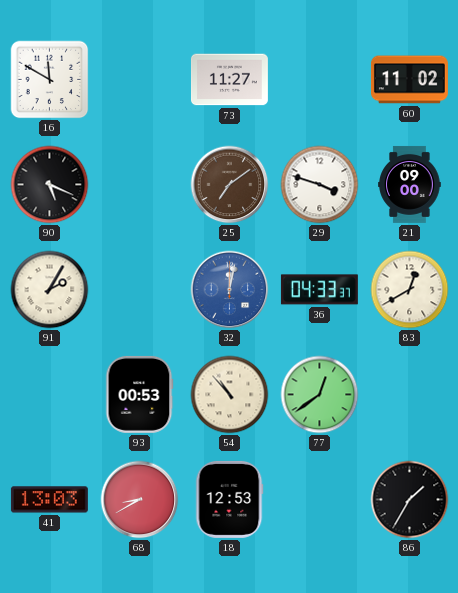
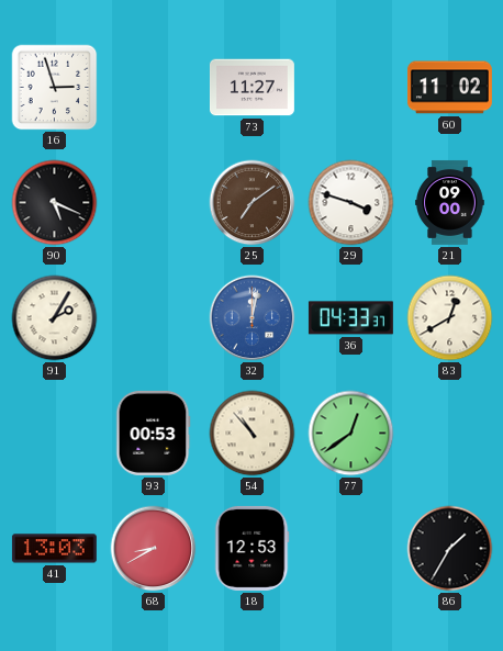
16: 11:50 -> 2:57
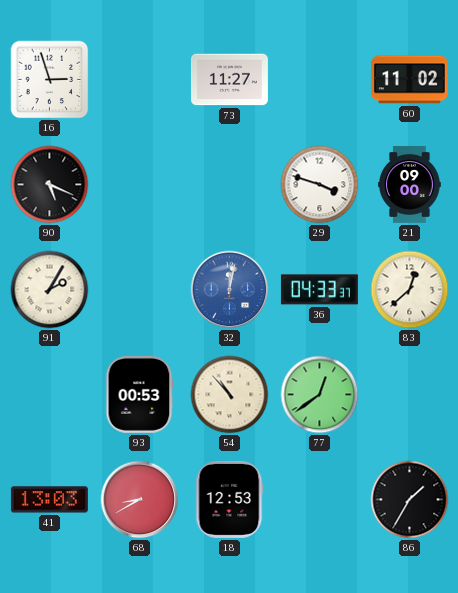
25: 7:09 -> none
83: 12:40 -> 12:38
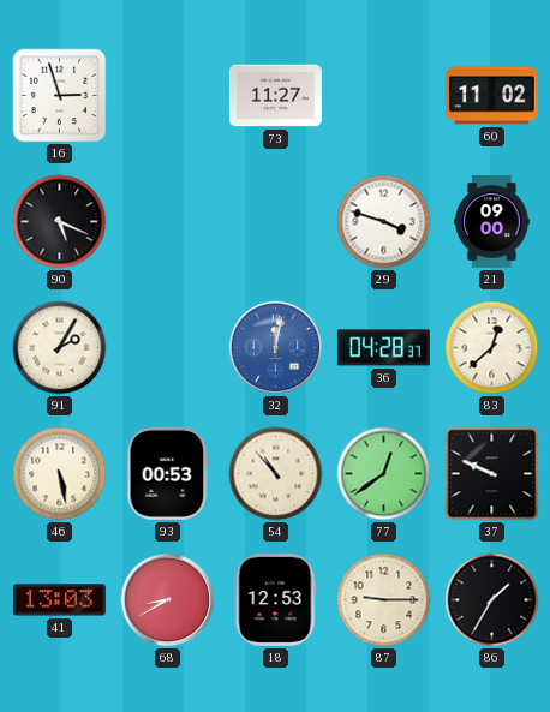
36: 04:33 -> 04:28
46: none -> 5:28
37: none -> 9:49
87: none -> 9:15
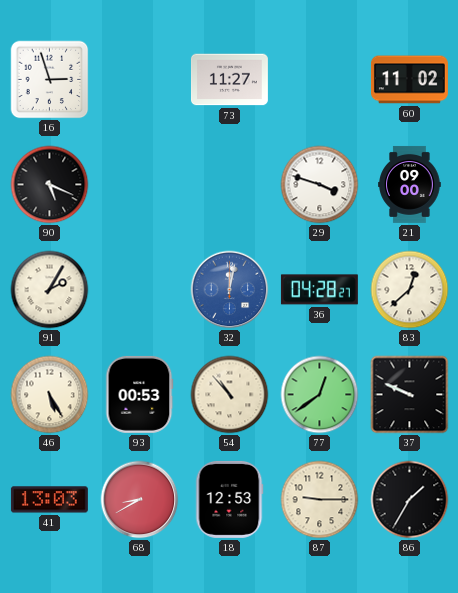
36: 04:28:37 -> 04:28:27
46: 5:28 -> 5:25
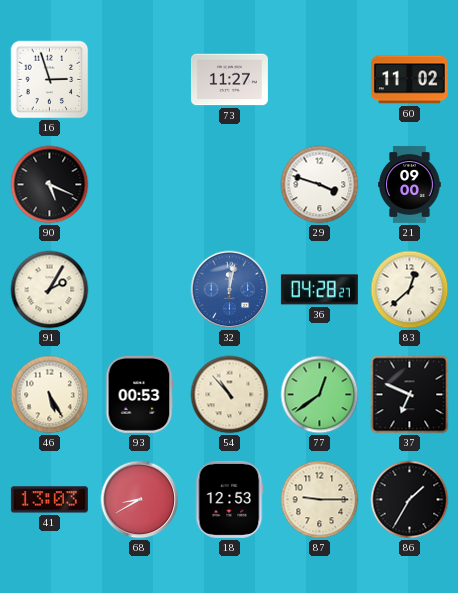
37: 9:49 -> 6:49
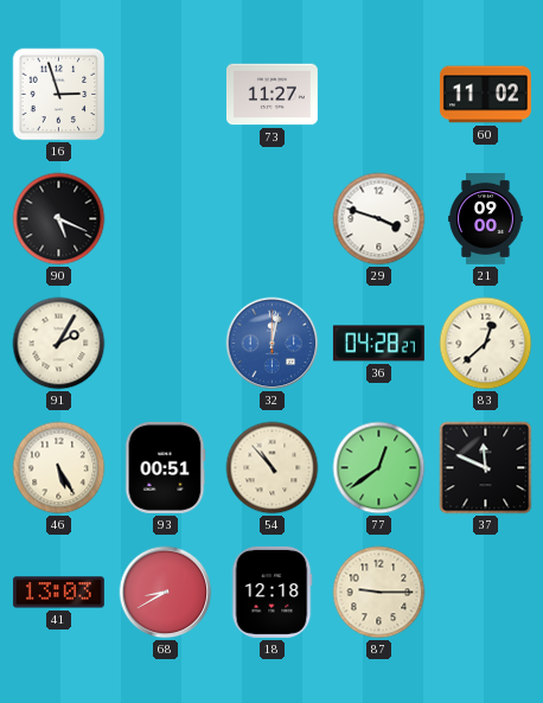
93: 00:53 -> 00:51
37: 6:49 -> 11:49
18: 12:53 -> 12:18
86: 1:35 -> none
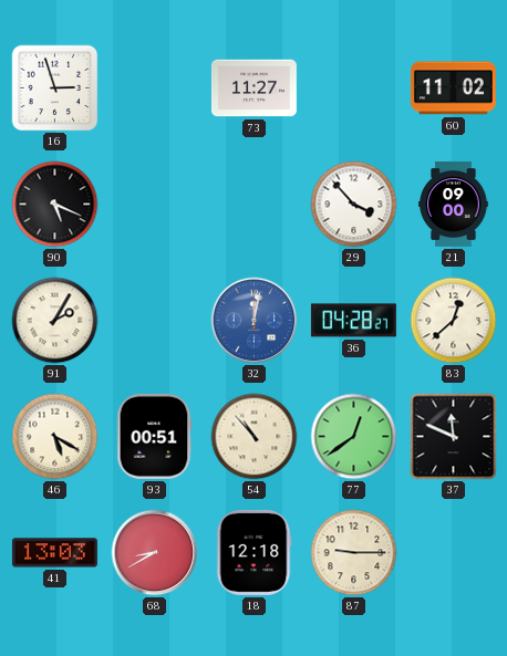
29: 3:48 -> 3:53
46: 5:25 -> 5:20
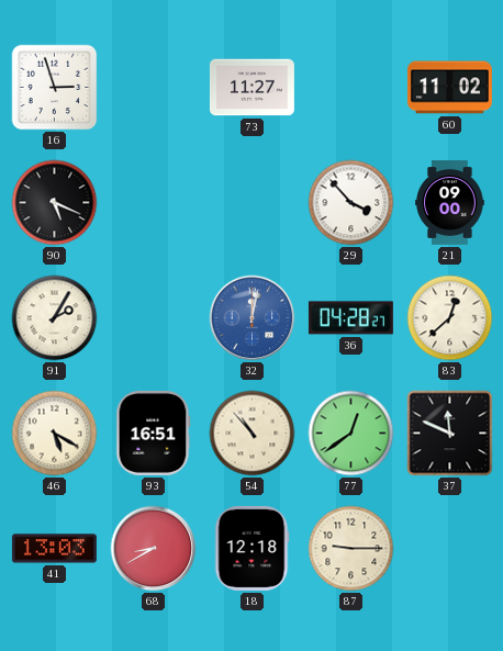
93: 00:51 -> 16:51
